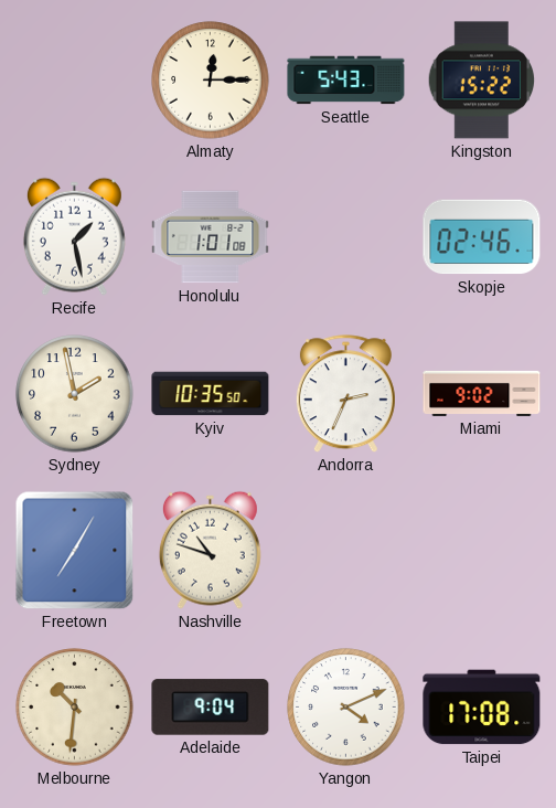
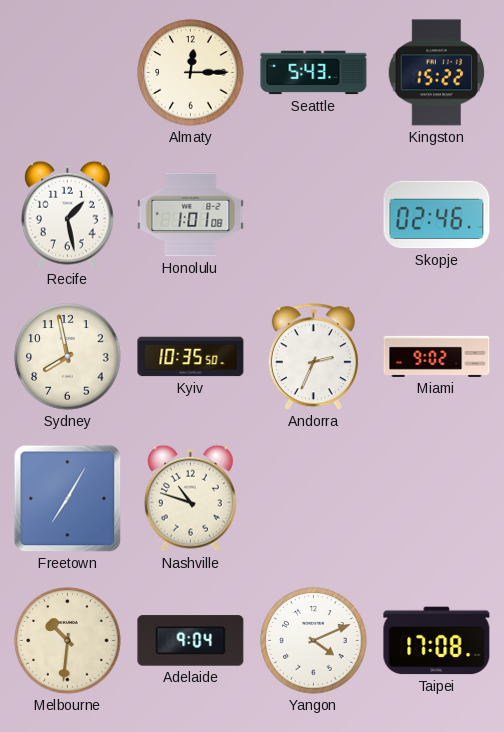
Sydney: 1:58 -> 7:58
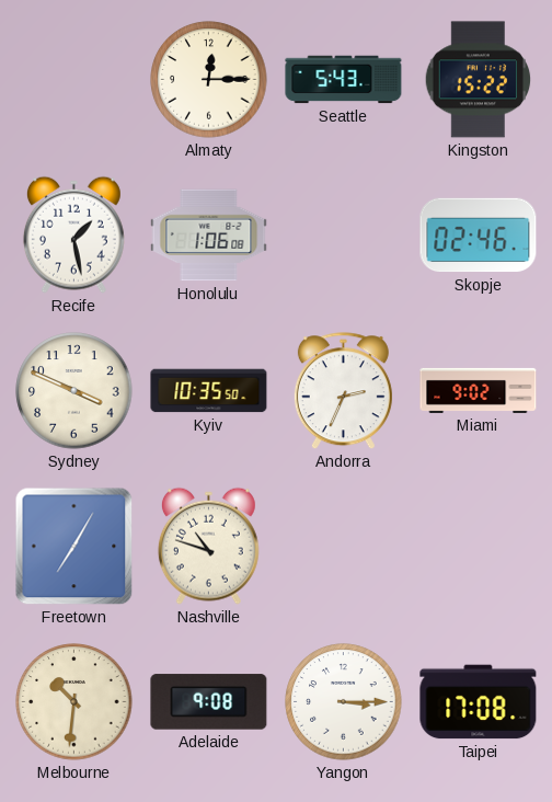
Honolulu: 1:01 -> 1:06
Sydney: 7:58 -> 3:49
Adelaide: 9:04 -> 9:08
Yangon: 4:11 -> 3:15
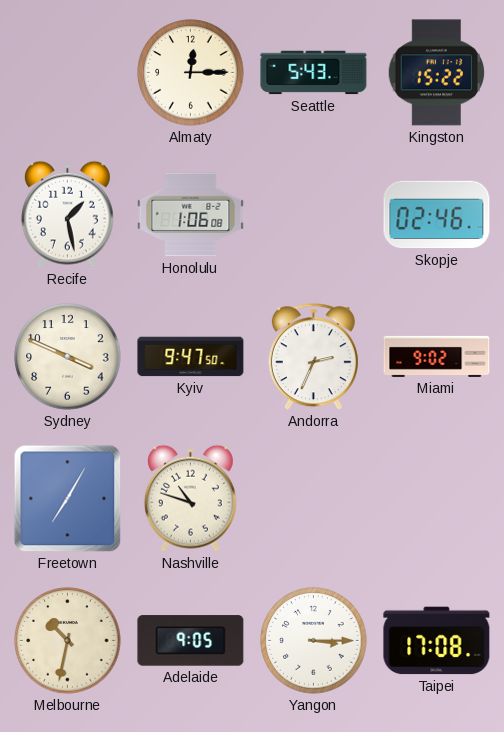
Kyiv: 10:35 -> 9:47
Melbourne: 10:31 -> 10:32
Adelaide: 9:08 -> 9:05
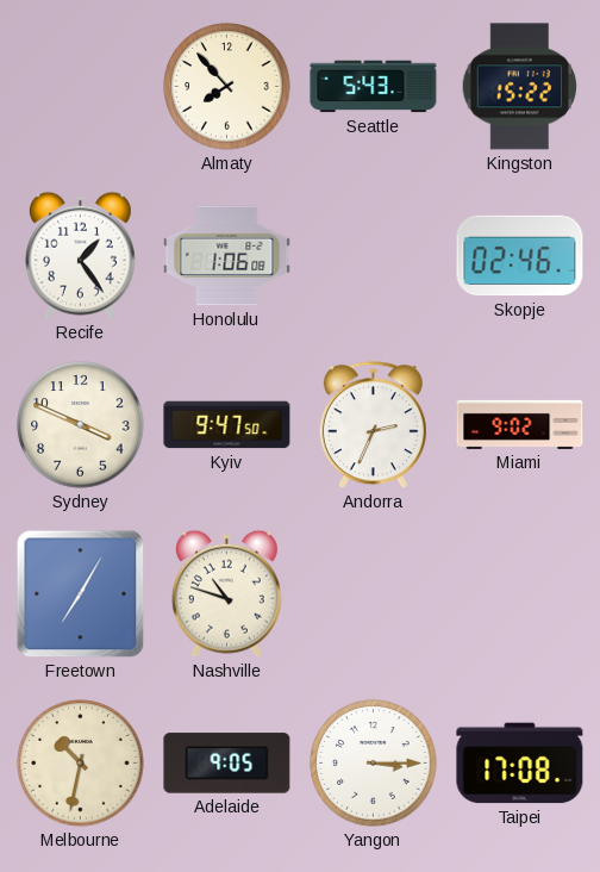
Almaty: 12:15 -> 7:53
Recife: 1:28 -> 1:24
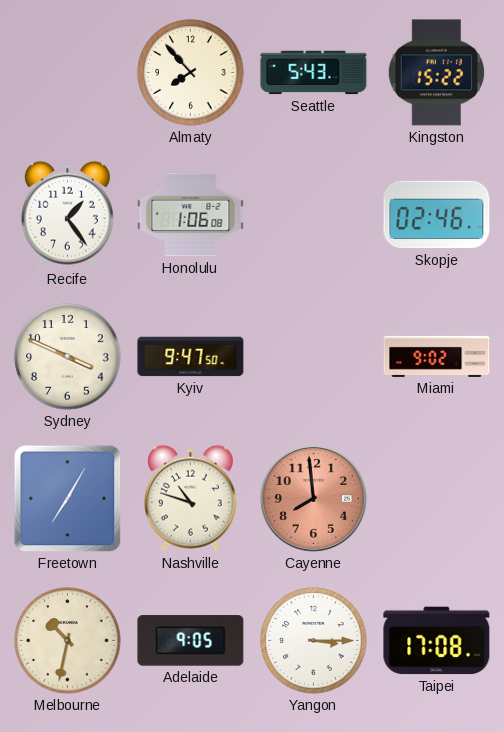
Andorra: 2:34 -> none
Cayenne: none -> 7:59
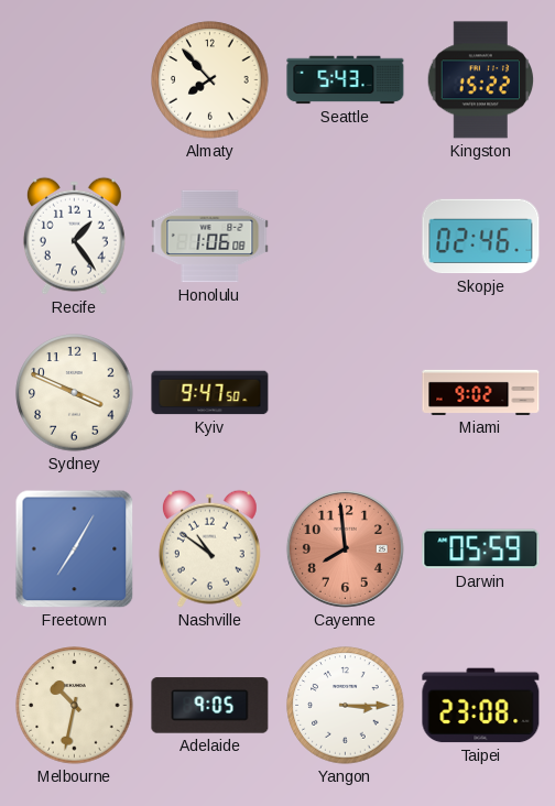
Nashville: 10:48 -> 10:51
Darwin: none -> 05:59
Taipei: 17:08 -> 23:08
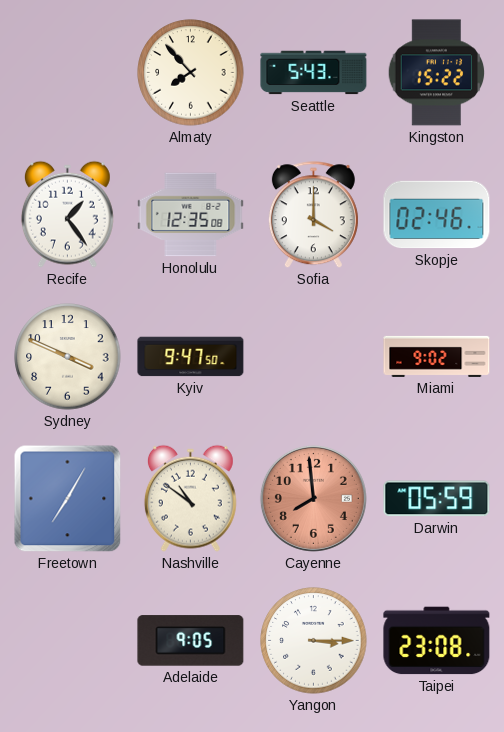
Honolulu: 1:06 -> 12:35
Sofia: none -> 4:00
Melbourne: 10:32 -> none
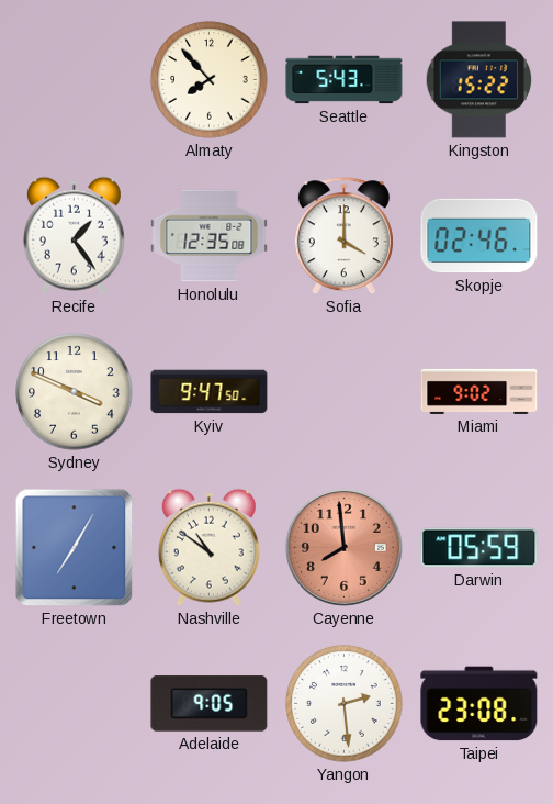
Yangon: 3:15 -> 2:29
